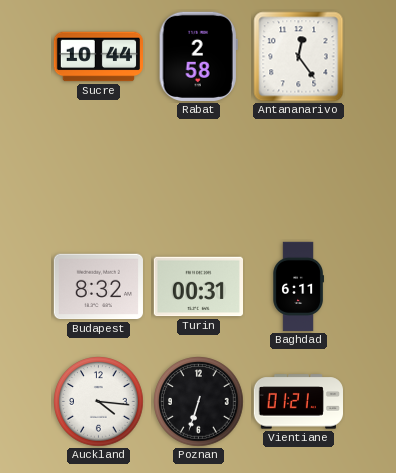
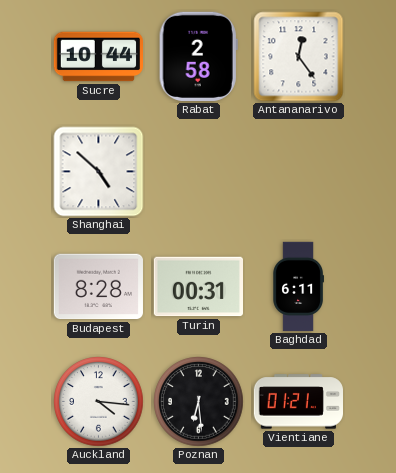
Shanghai: none -> 4:52
Budapest: 8:32 -> 8:28
Poznan: 6:33 -> 6:29
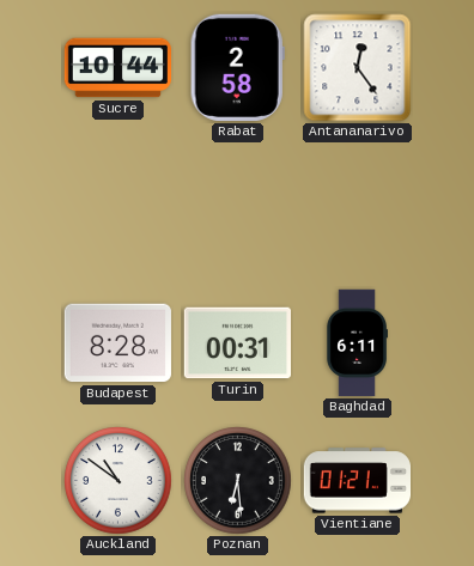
Shanghai: 4:52 -> none
Auckland: 4:16 -> 10:51
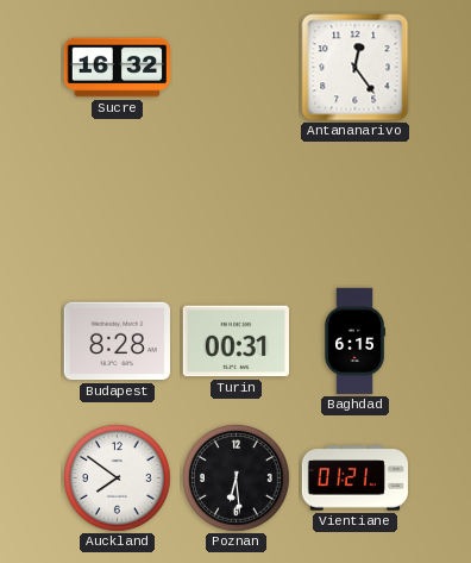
Sucre: 10:44 -> 16:32
Rabat: 2:58 -> none
Baghdad: 6:11 -> 6:15
Auckland: 10:51 -> 7:51
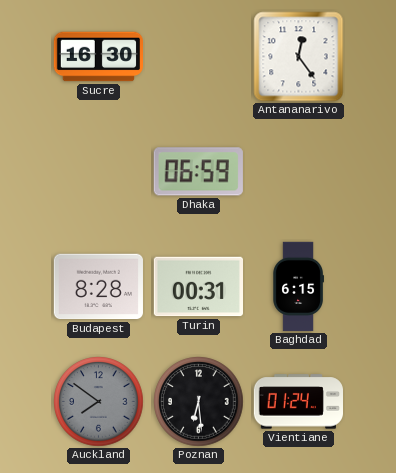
Sucre: 16:32 -> 16:30
Dhaka: none -> 06:59
Auckland dial: white -> grey
Vientiane: 01:21 -> 01:24
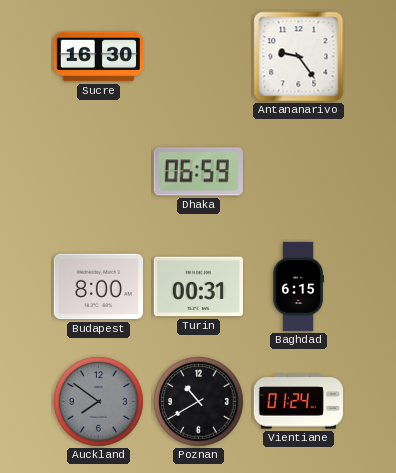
Antananarivo: 12:24 -> 9:24
Budapest: 8:28 -> 8:00
Poznan: 6:29 -> 10:40
